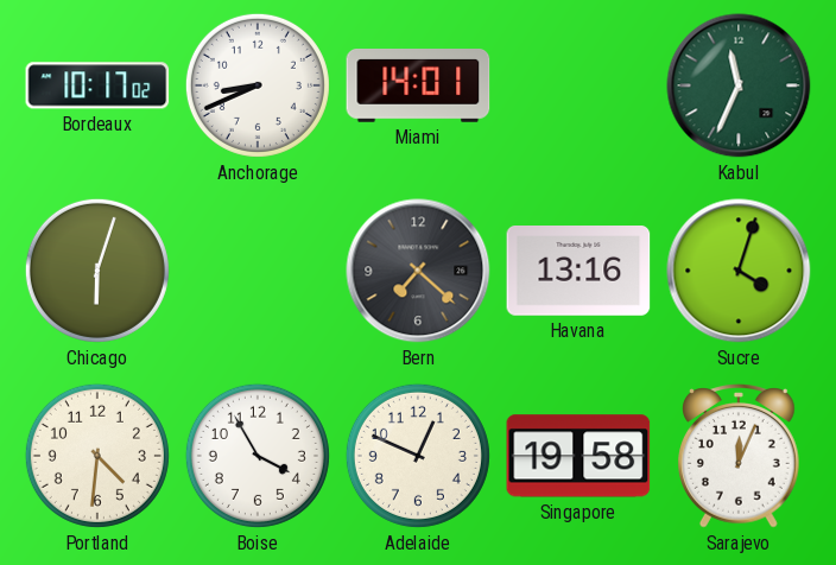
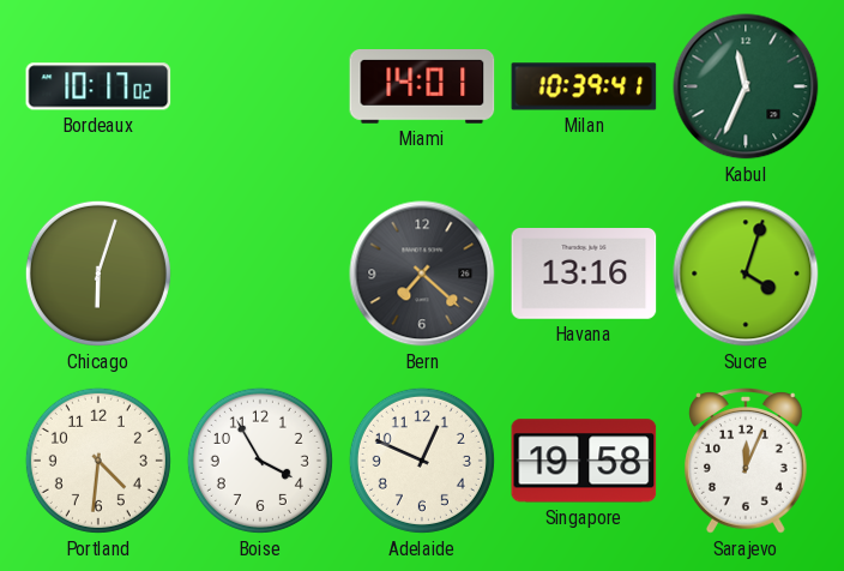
Anchorage: 8:41 -> none
Milan: none -> 10:39
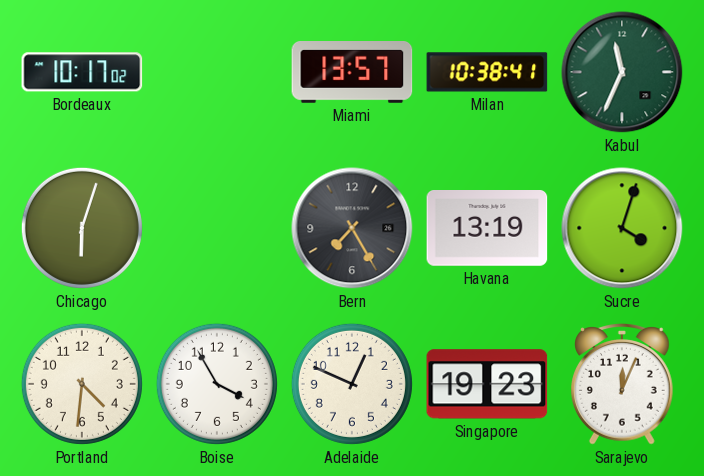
Miami: 14:01 -> 13:57
Milan: 10:39 -> 10:38
Bern: 7:22 -> 7:25
Havana: 13:16 -> 13:19
Singapore: 19:58 -> 19:23
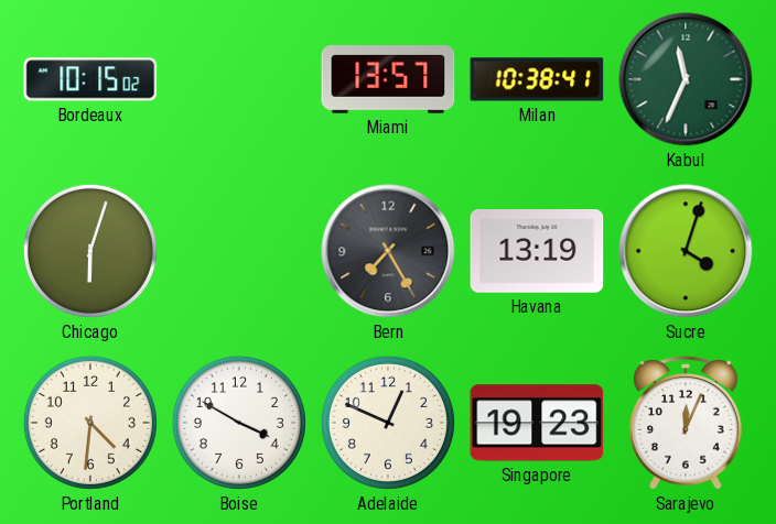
Bordeaux: 10:17 -> 10:15
Boise: 3:55 -> 3:50
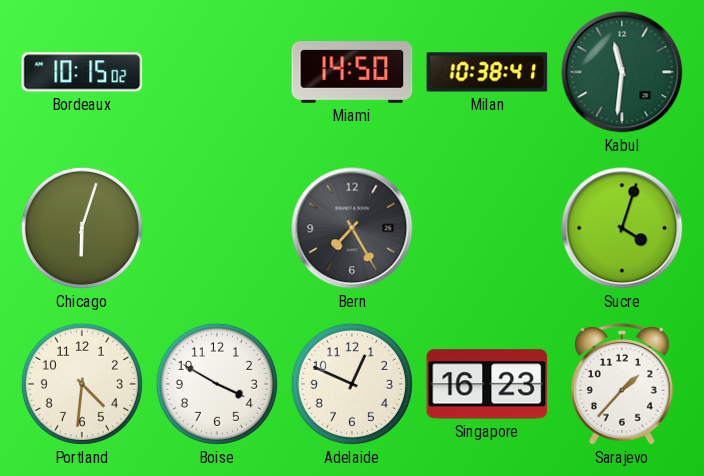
Miami: 13:57 -> 14:50
Kabul: 11:34 -> 11:31
Havana: 13:19 -> none
Singapore: 19:23 -> 16:23
Sarajevo: 12:04 -> 1:37
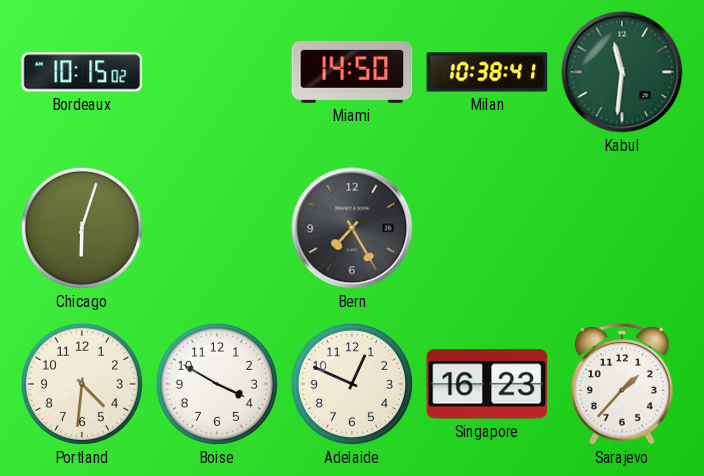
Sucre: 4:03 -> none
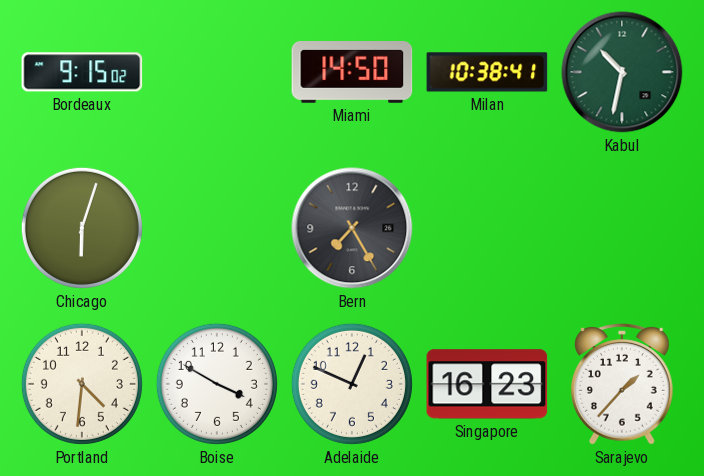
Bordeaux: 10:15 -> 9:15
Kabul: 11:31 -> 10:32
